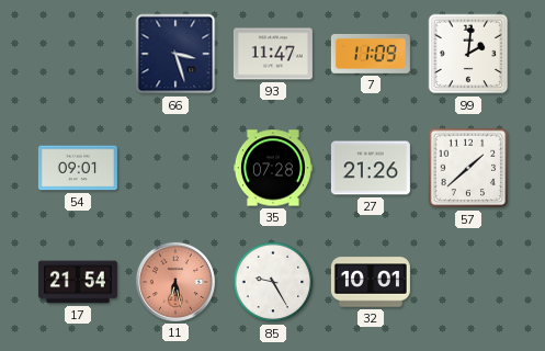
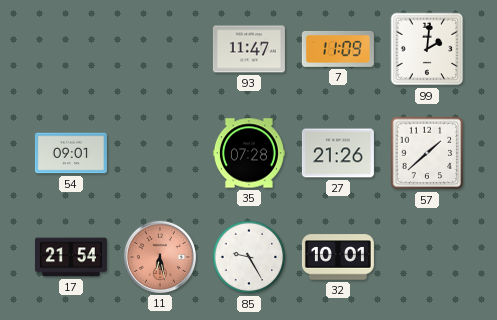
66: 3:27 -> none
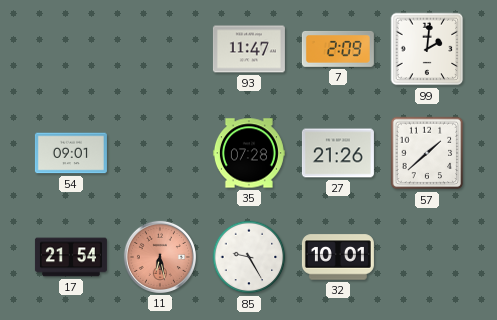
7: 11:09 -> 2:09
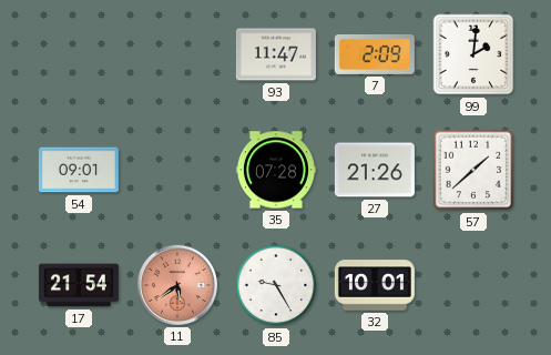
11: 6:28 -> 5:39
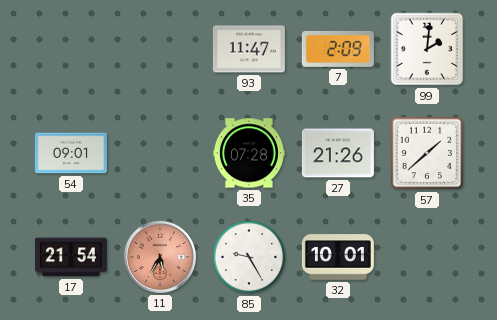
11: 5:39 -> 5:35
